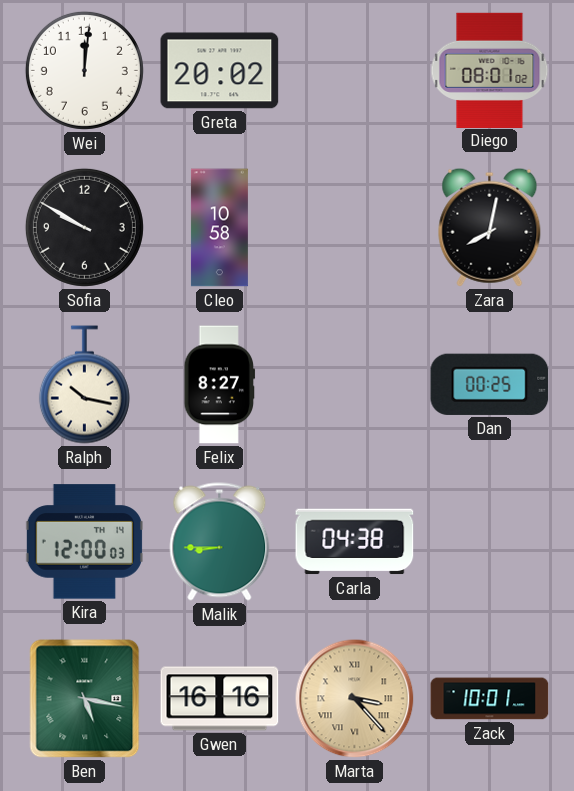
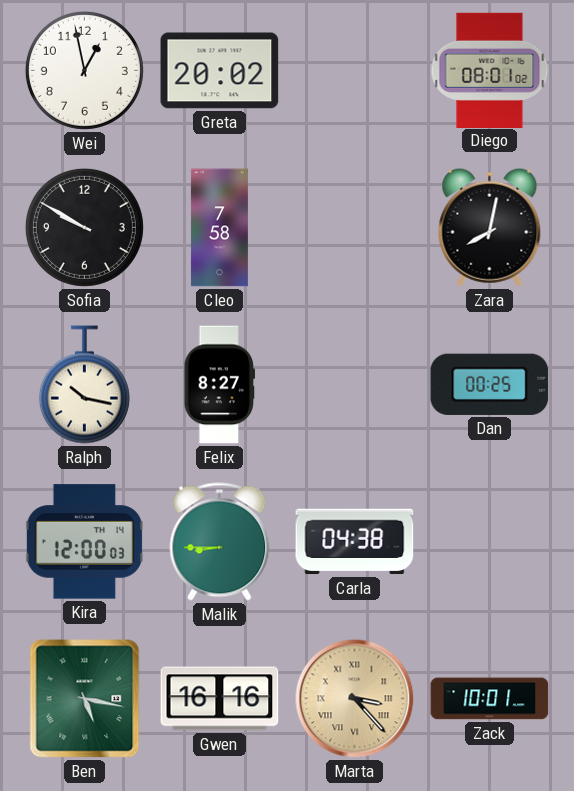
Wei: 12:01 -> 12:58
Cleo: 10:58 -> 7:58
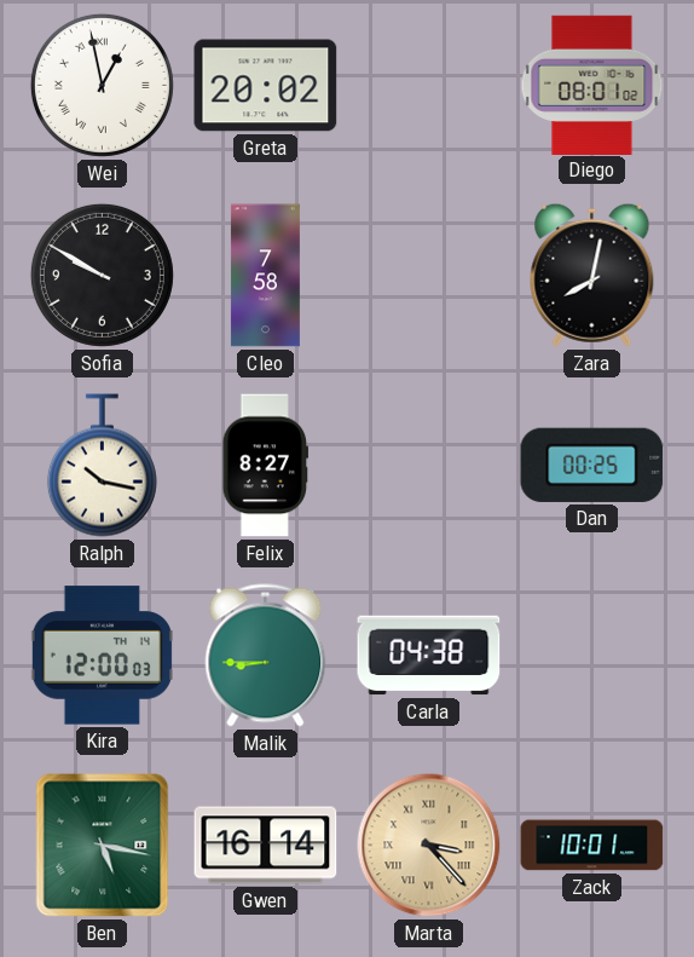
Wei numerals: Arabic -> Roman
Gwen: 16:16 -> 16:14
